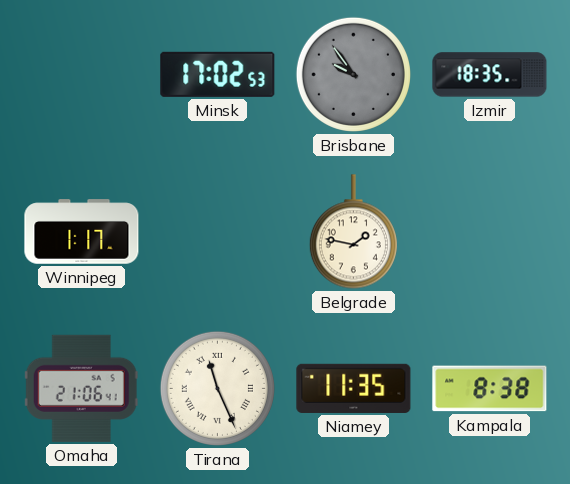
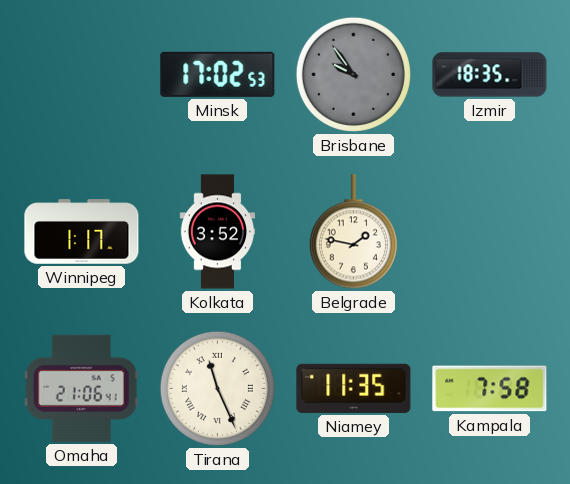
Kolkata: none -> 3:52
Kampala: 8:38 -> 7:58
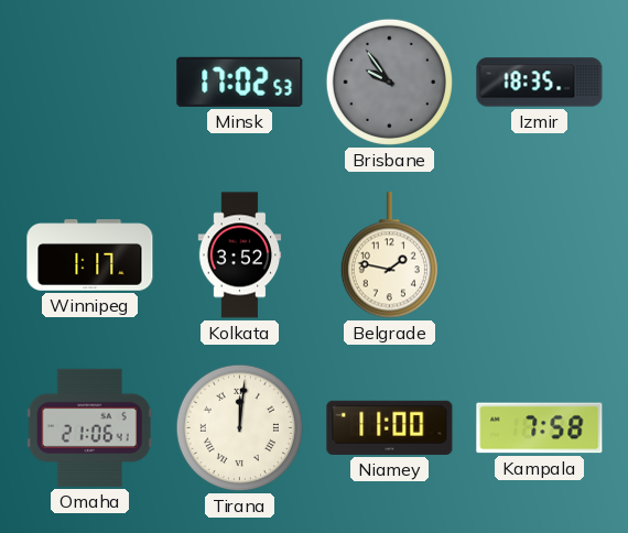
Tirana: 11:26 -> 12:01
Niamey: 11:35 -> 11:00
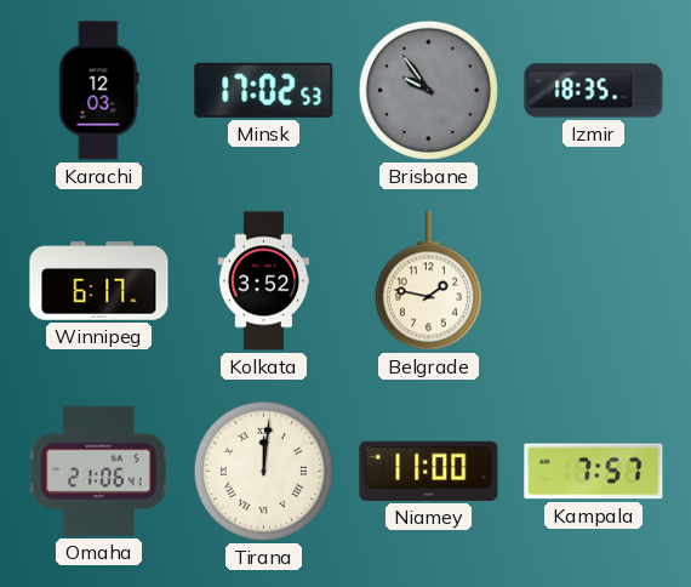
Karachi: none -> 12:03
Winnipeg: 1:17 -> 6:17
Kampala: 7:58 -> 7:57
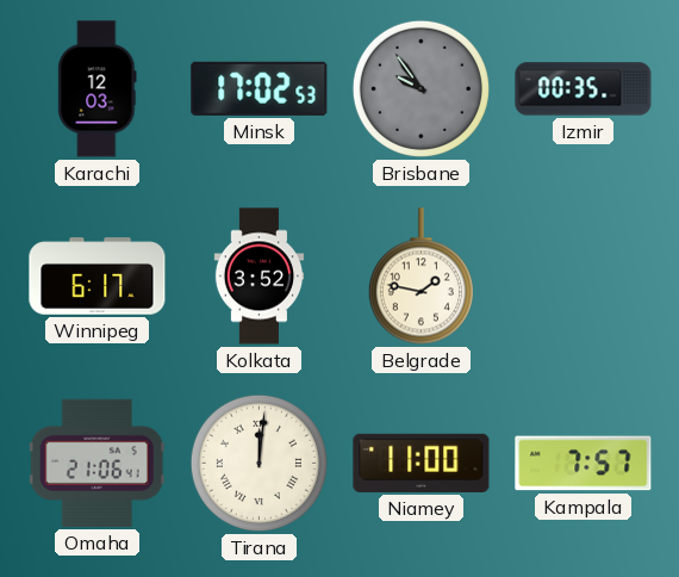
Izmir: 18:35 -> 00:35
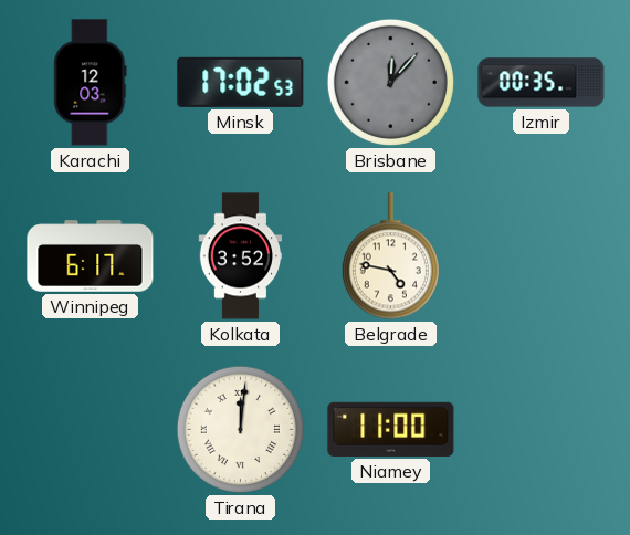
Brisbane: 9:54 -> 12:07
Belgrade: 1:47 -> 4:47
Omaha: 21:06 -> none
Kampala: 7:57 -> none
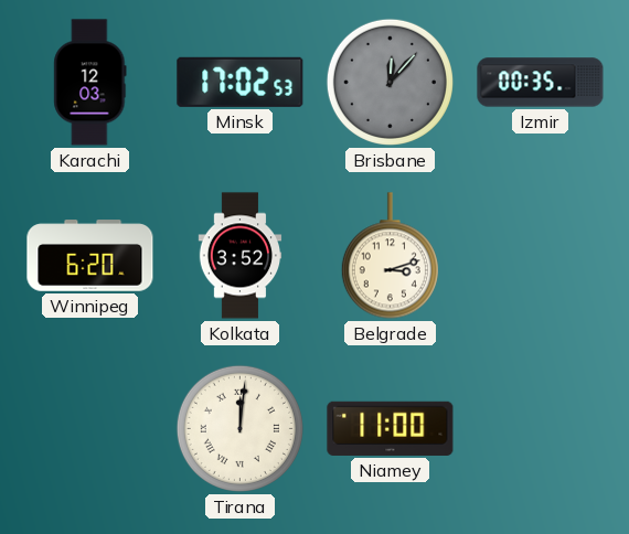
Winnipeg: 6:17 -> 6:20
Belgrade: 4:47 -> 3:12
